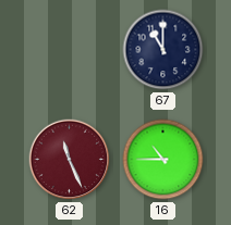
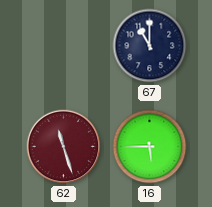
62: 11:26 -> 11:27
16: 10:45 -> 5:45
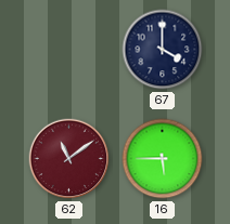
67: 11:00 -> 4:00
62: 11:27 -> 11:09
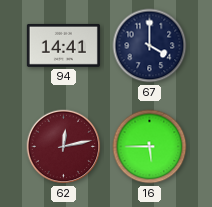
94: none -> 14:41
62: 11:09 -> 12:13
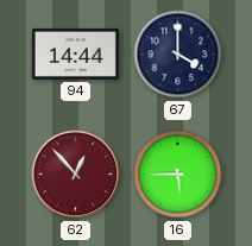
94: 14:41 -> 14:44
62: 12:13 -> 12:53
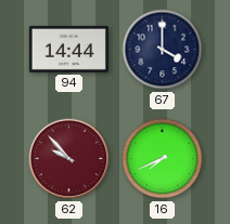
62: 12:53 -> 9:53
16: 5:45 -> 7:41
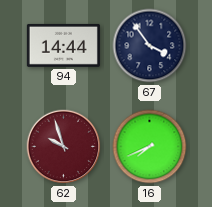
67: 4:00 -> 3:54
62: 9:53 -> 9:57
